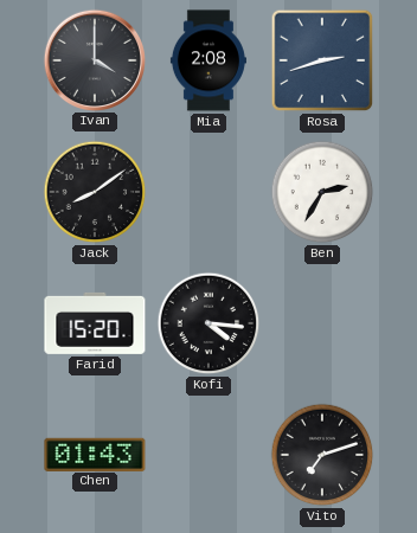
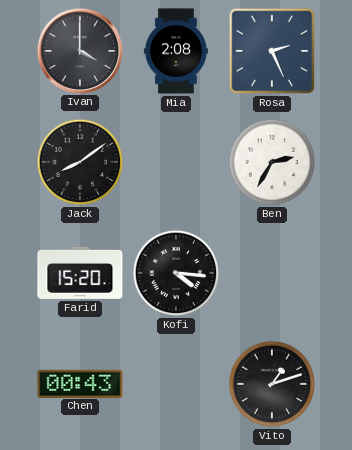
Rosa: 2:42 -> 2:26
Chen: 01:43 -> 00:43
Vito: 7:12 -> 1:12
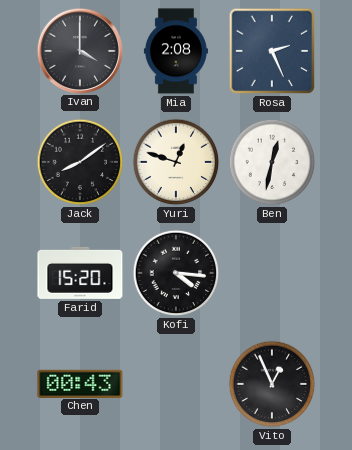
Yuri: none -> 12:48
Ben: 2:35 -> 12:32
Vito: 1:12 -> 12:56
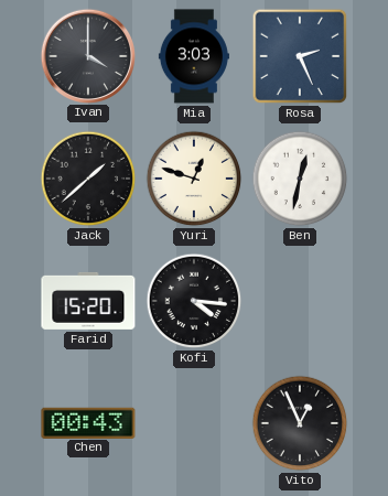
Mia: 2:08 -> 3:03
Jack: 8:09 -> 1:38
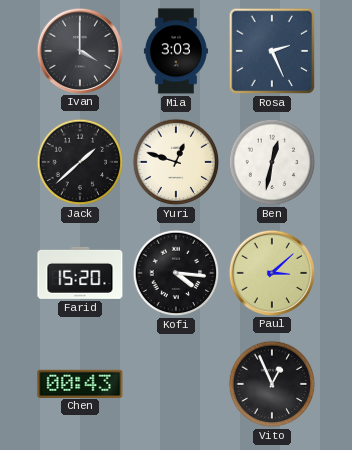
Paul: none -> 3:08
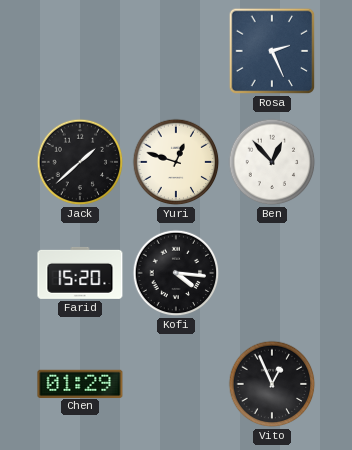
Ivan: 4:00 -> none
Mia: 3:03 -> none
Ben: 12:32 -> 12:53
Paul: 3:08 -> none
Chen: 00:43 -> 01:29
